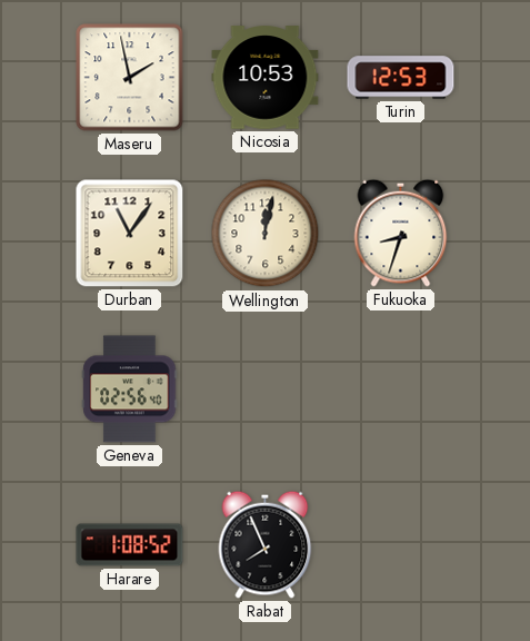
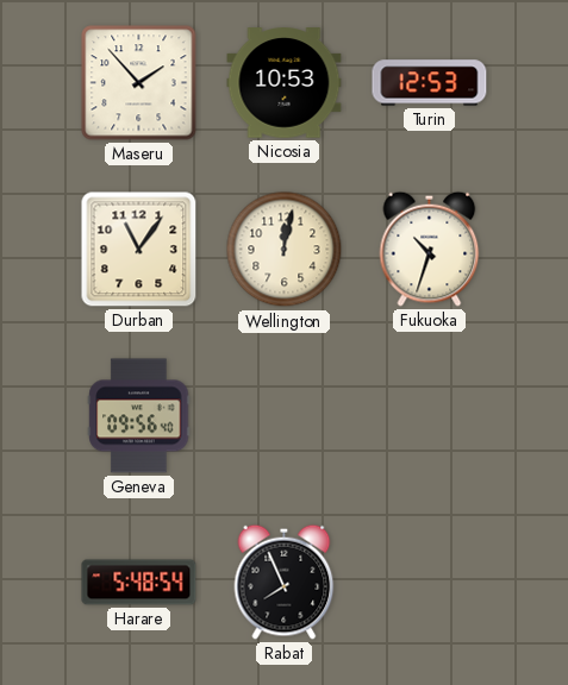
Maseru: 1:58 -> 1:53
Fukuoka: 8:33 -> 10:33
Geneva: 02:56 -> 09:56
Harare: 1:08 -> 5:48
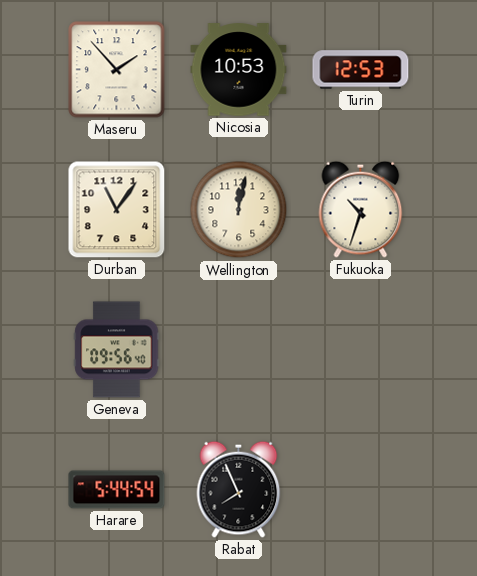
Harare: 5:48 -> 5:44
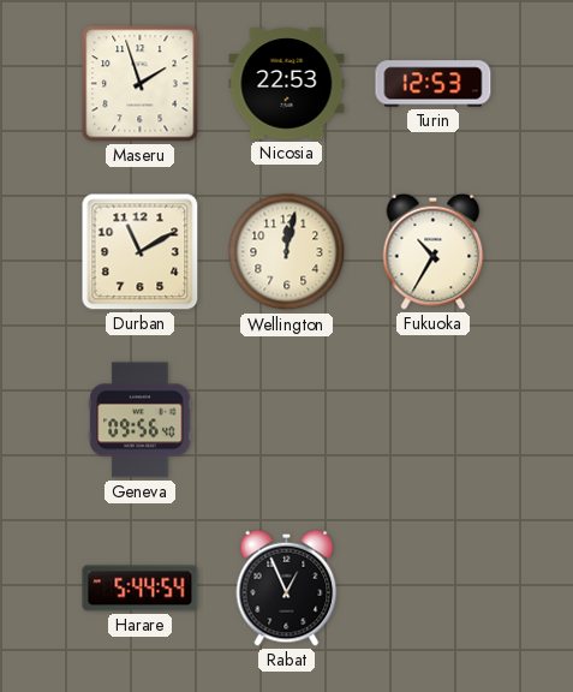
Maseru: 1:53 -> 1:57
Nicosia: 10:53 -> 22:53
Durban: 11:06 -> 11:10
Fukuoka: 10:33 -> 10:35
Rabat: 7:56 -> 12:56
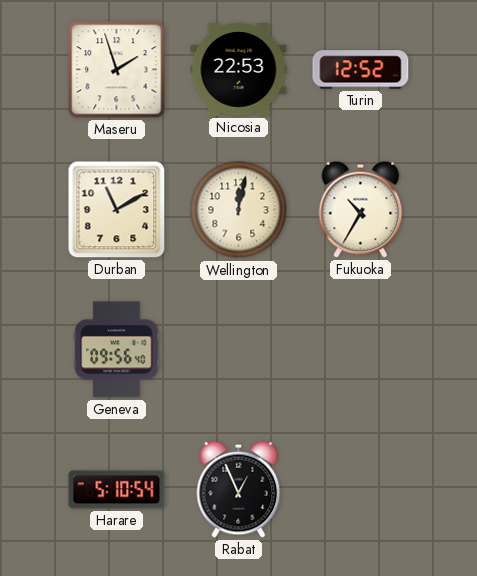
Turin: 12:53 -> 12:52
Harare: 5:44 -> 5:10
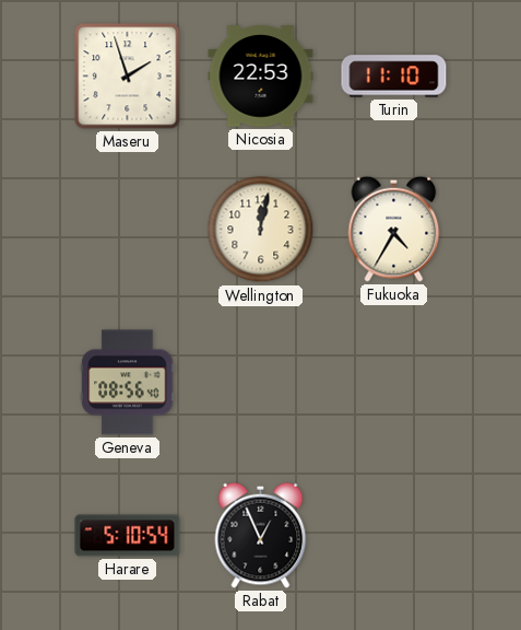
Turin: 12:52 -> 11:10
Durban: 11:10 -> none
Fukuoka: 10:35 -> 4:35
Geneva: 09:56 -> 08:56
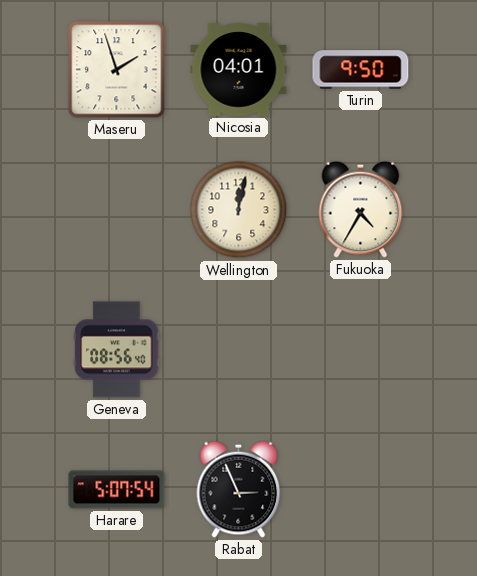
Nicosia: 22:53 -> 04:01
Turin: 11:10 -> 9:50
Harare: 5:10 -> 5:07
Rabat: 12:56 -> 2:56
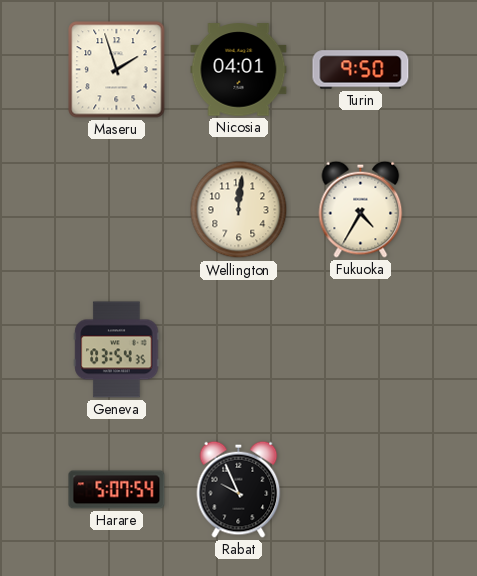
Wellington: 12:02 -> 12:01
Geneva: 08:56 -> 03:54
Rabat: 2:56 -> 9:56
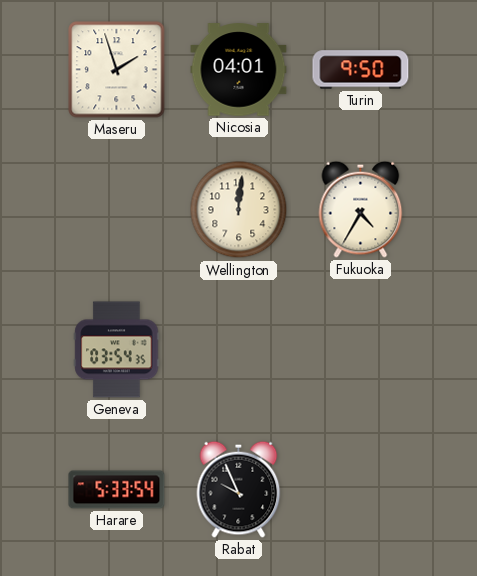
Harare: 5:07 -> 5:33
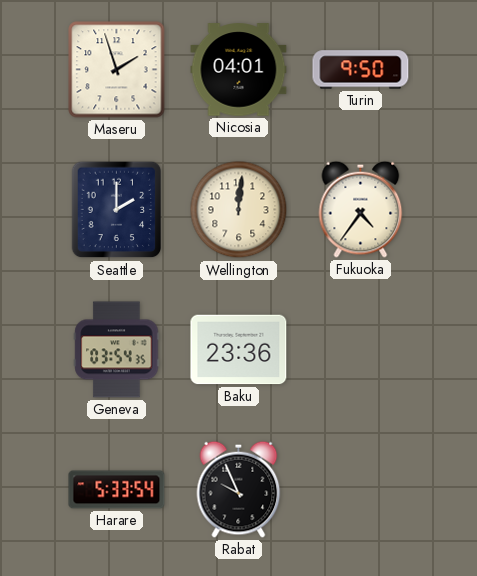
Seattle: none -> 2:00
Fukuoka: 4:35 -> 4:36
Baku: none -> 23:36
